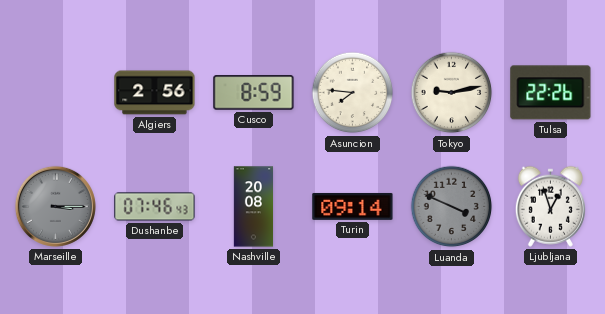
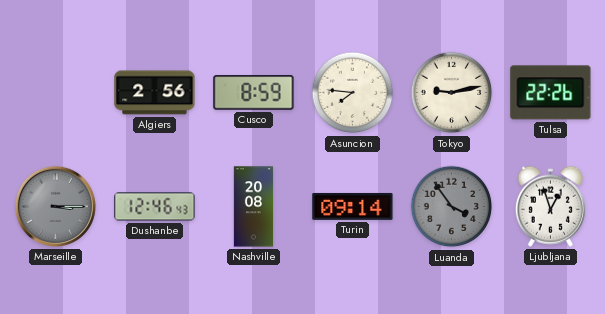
Dushanbe: 07:46 -> 12:46
Luanda: 3:49 -> 3:54
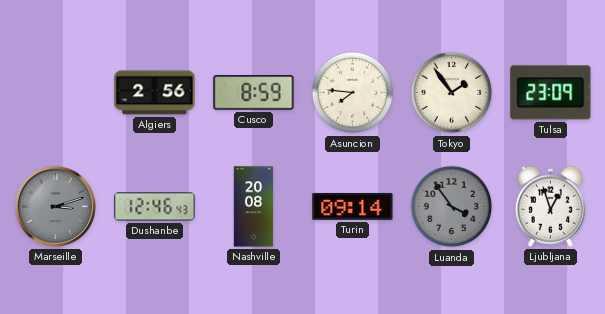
Tokyo: 9:13 -> 1:54
Tulsa: 22:26 -> 23:09
Marseille: 3:15 -> 3:12
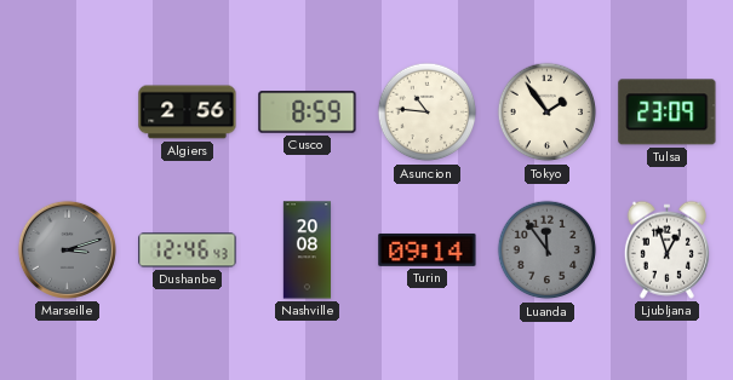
Asuncion: 7:46 -> 10:46
Luanda: 3:54 -> 11:54
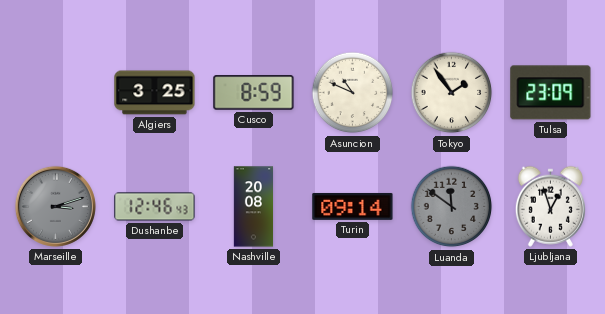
Algiers: 2:56 -> 3:25
Asuncion: 10:46 -> 10:49
Luanda: 11:54 -> 11:51
